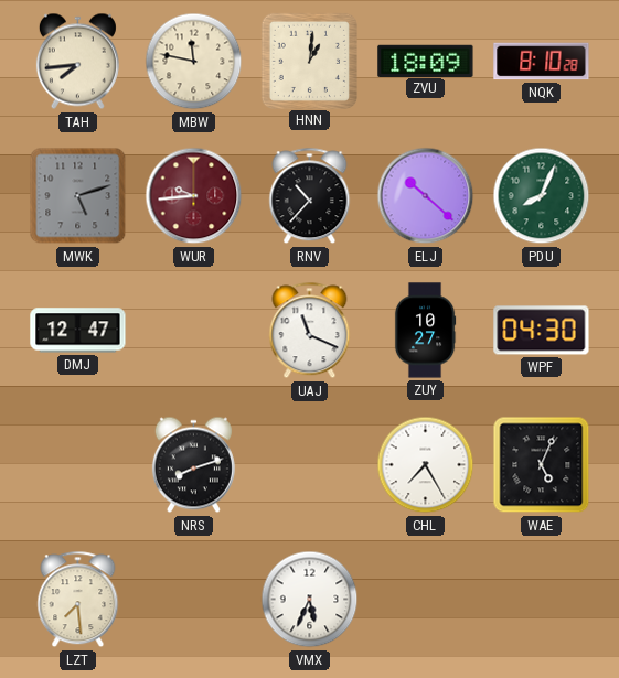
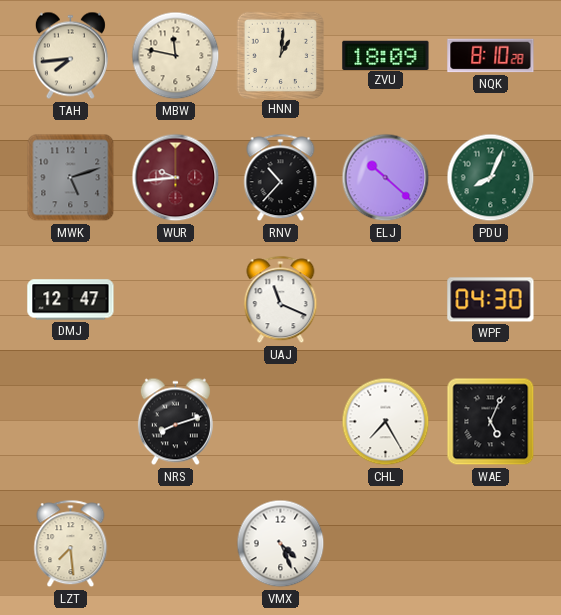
ZUY: 10:27 -> none
VMX: 5:34 -> 4:26
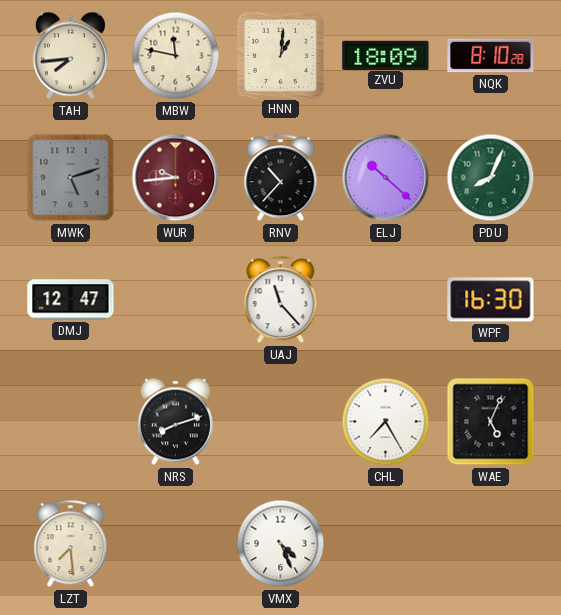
UAJ: 11:19 -> 11:23
WPF: 04:30 -> 16:30
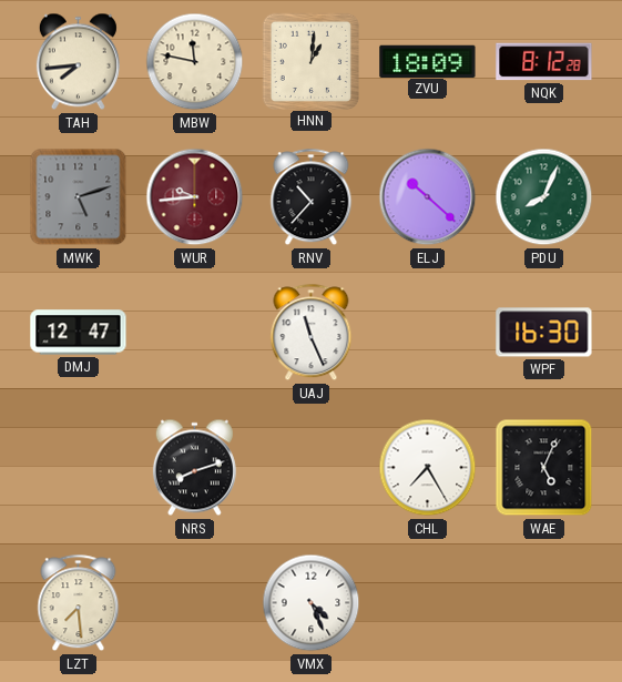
NQK: 8:10 -> 8:12
UAJ: 11:23 -> 11:26
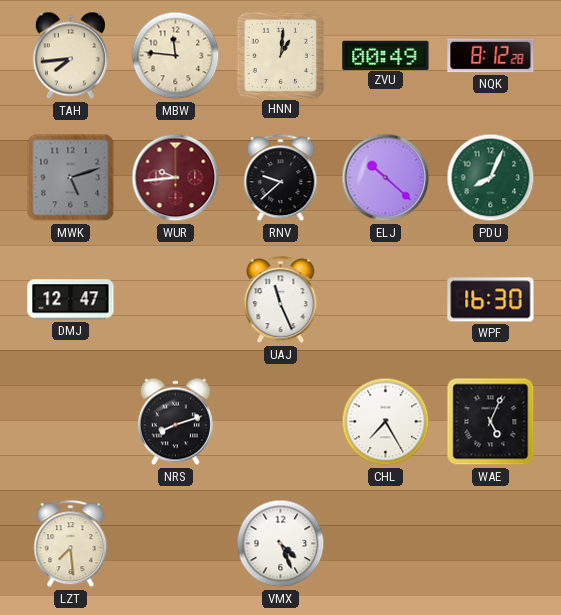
MBW: 11:47 -> 11:46
ZVU: 18:09 -> 00:49
RNV: 10:37 -> 9:38
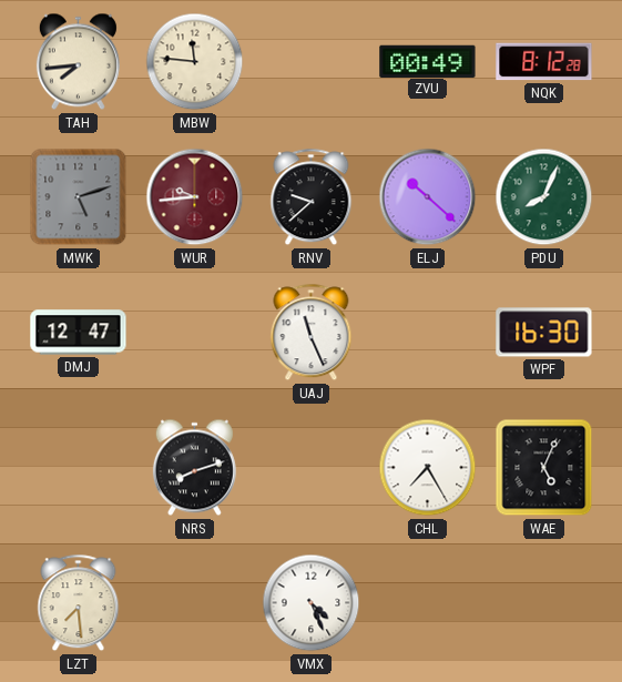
HNN: 1:01 -> none
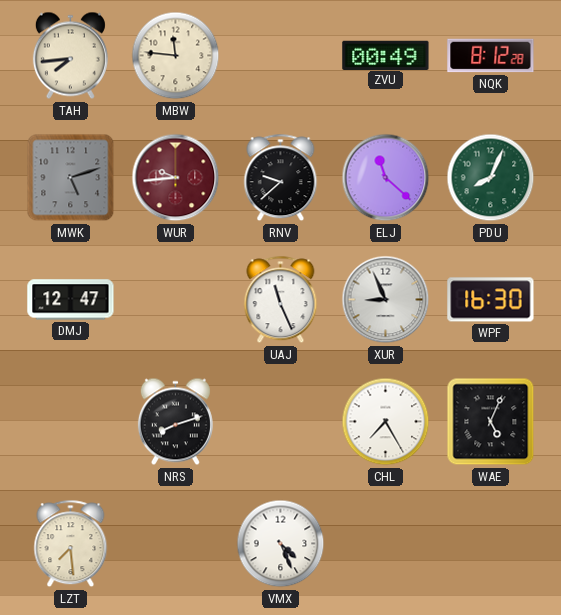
ELJ: 10:22 -> 11:22
XUR: none -> 8:56
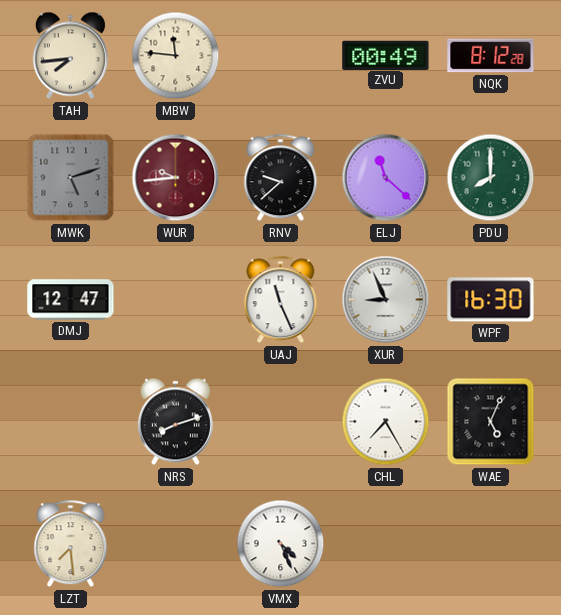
PDU: 8:04 -> 8:00
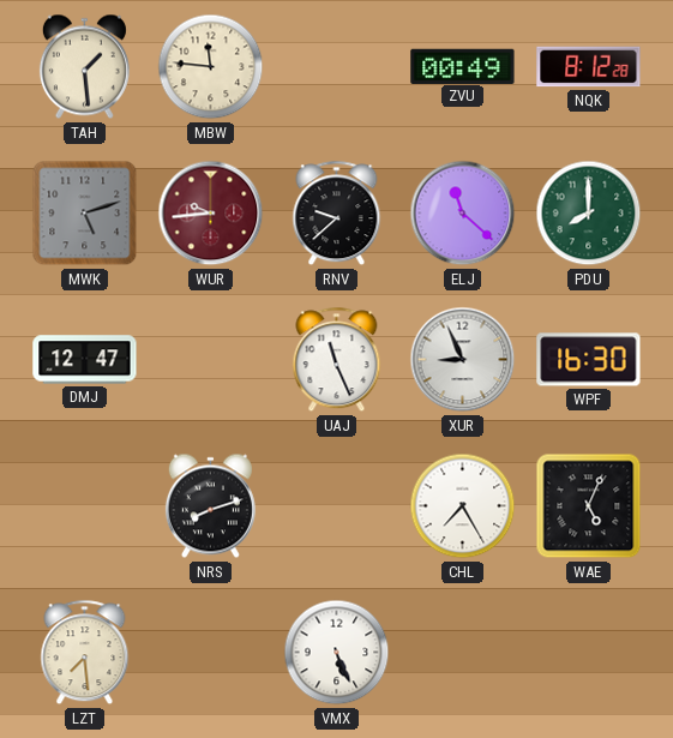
TAH: 7:44 -> 1:29
VMX: 4:26 -> 5:26
